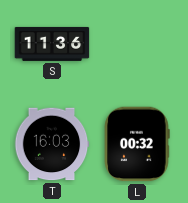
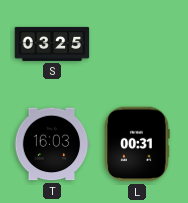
S: 11:36 -> 03:25
L: 00:32 -> 00:31
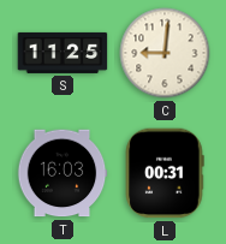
S: 03:25 -> 11:25
C: none -> 9:01
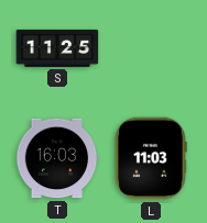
C: 9:01 -> none
L: 00:31 -> 11:03
